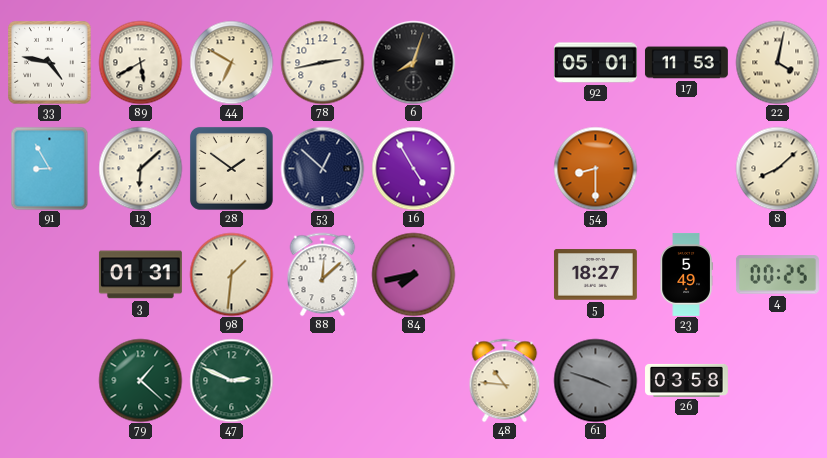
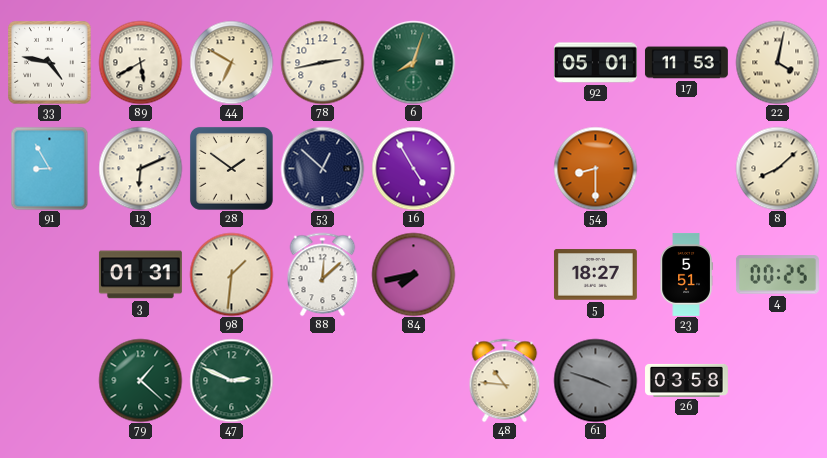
6 dial: black -> green
13: 6:08 -> 6:11
23: 5:49 -> 5:51
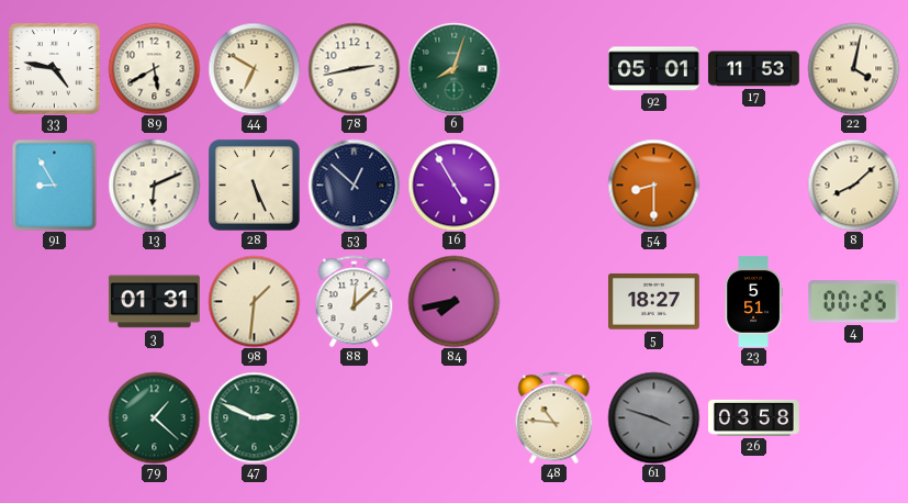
28: 1:51 -> 5:26
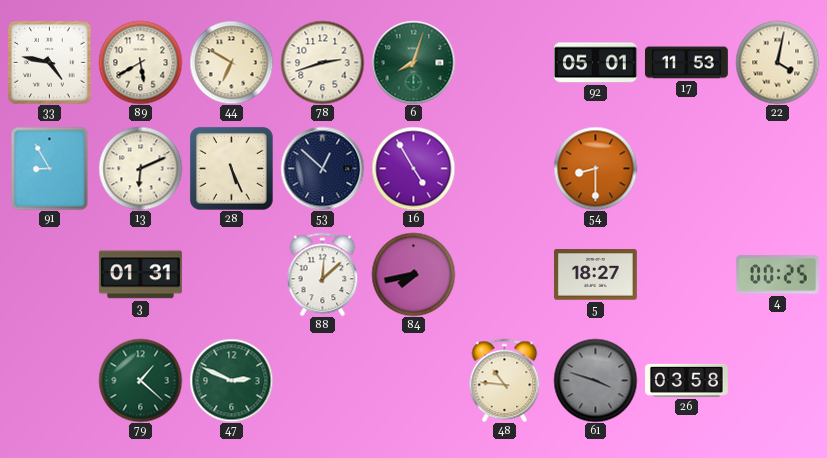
78: 2:43 -> 2:42
8: 8:08 -> none
98: 1:31 -> none
23: 5:51 -> none
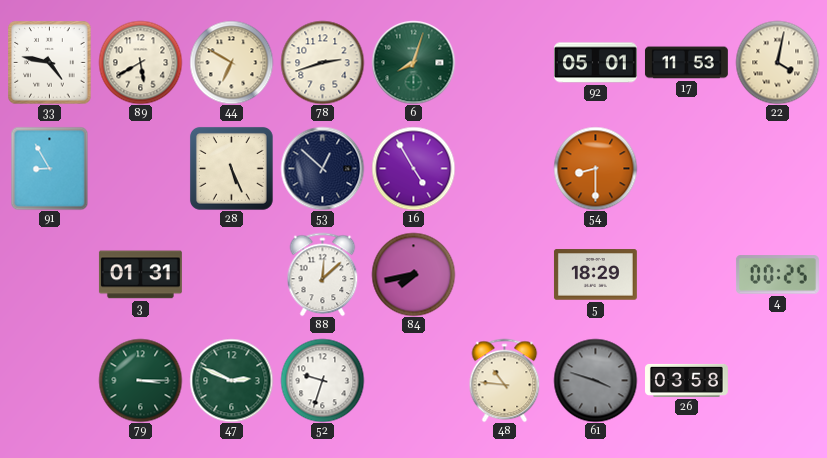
13: 6:11 -> none
5: 18:27 -> 18:29
79: 1:22 -> 3:15
52: none -> 9:33
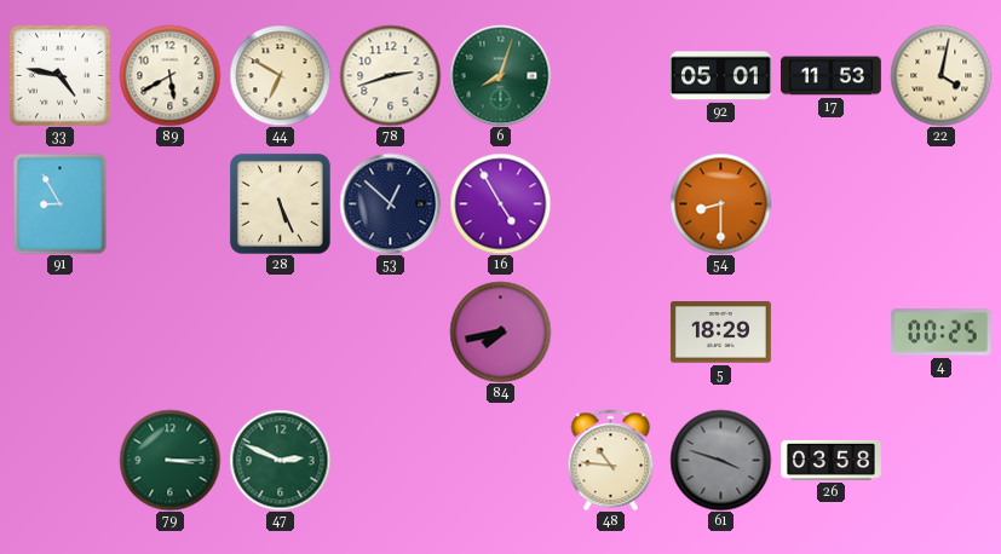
3: 01:31 -> none
88: 12:08 -> none
52: 9:33 -> none
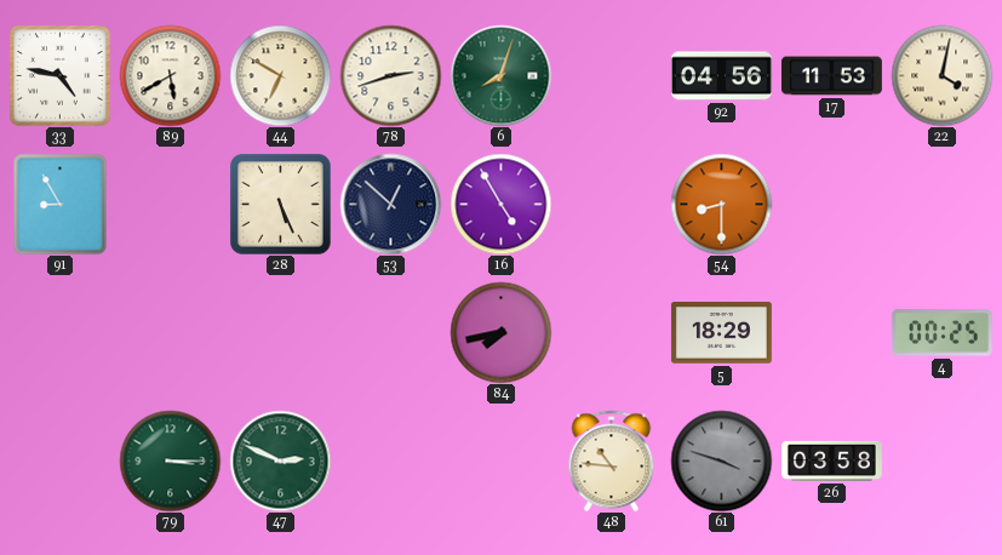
92: 05:01 -> 04:56
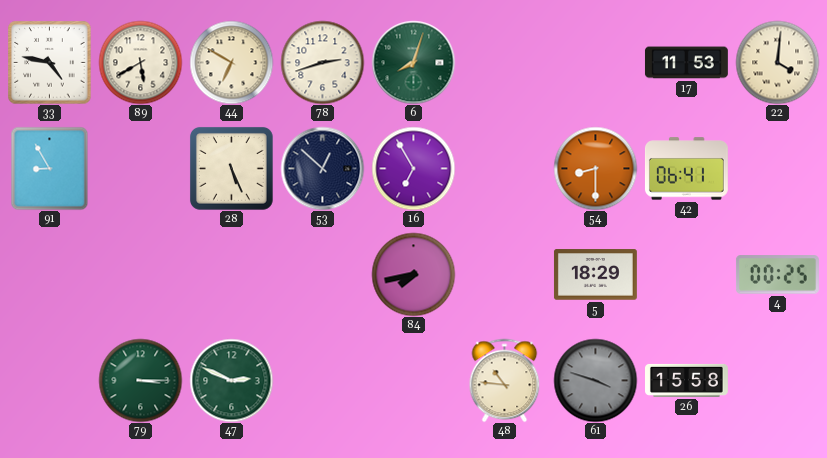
92: 04:56 -> none
22: 4:02 -> 4:01
16: 4:55 -> 6:55
42: none -> 06:41
26: 03:58 -> 15:58
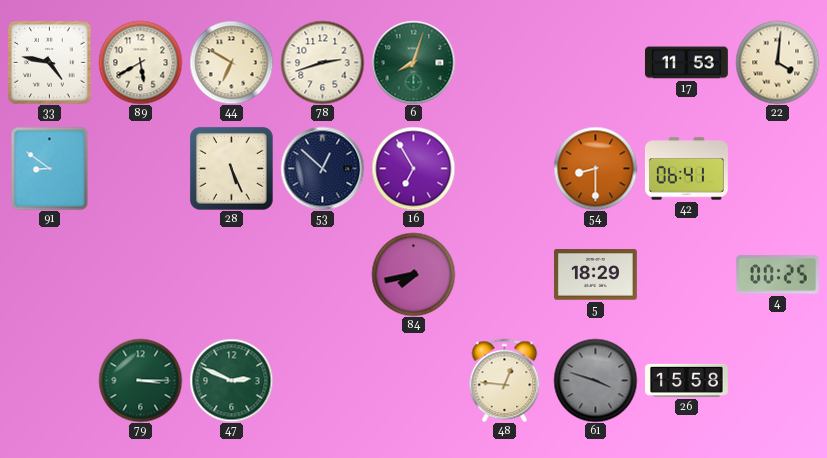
91: 8:55 -> 8:51
48: 10:46 -> 12:46
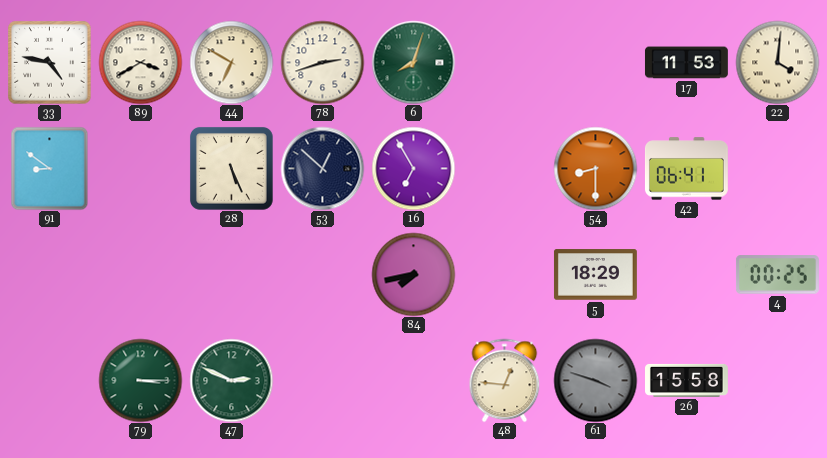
89: 5:40 -> 3:40
